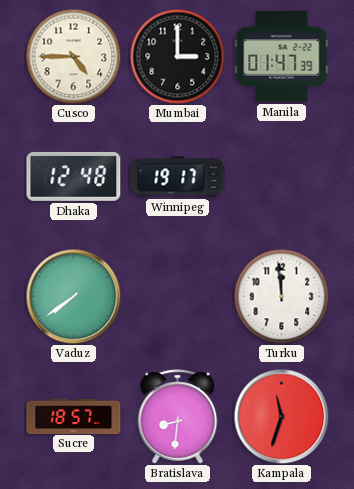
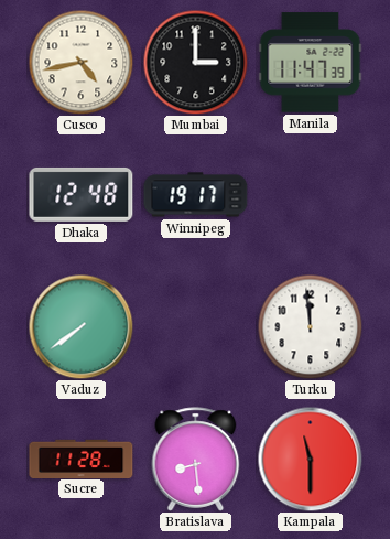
Cusco: 4:45 -> 4:43
Manila: 01:47 -> 11:47
Sucre: 18:57 -> 11:28
Bratislava: 8:31 -> 8:29
Kampala: 11:33 -> 11:30
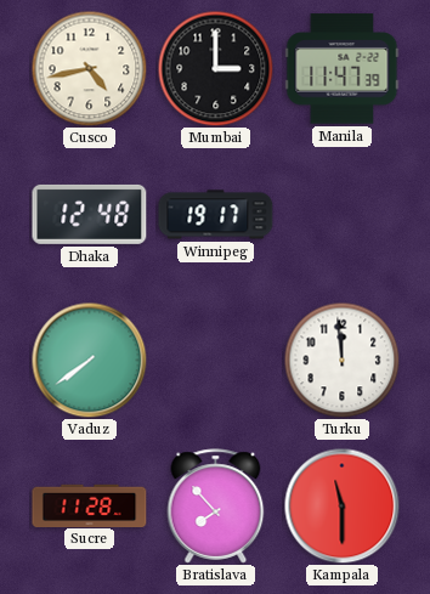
Bratislava: 8:29 -> 7:53
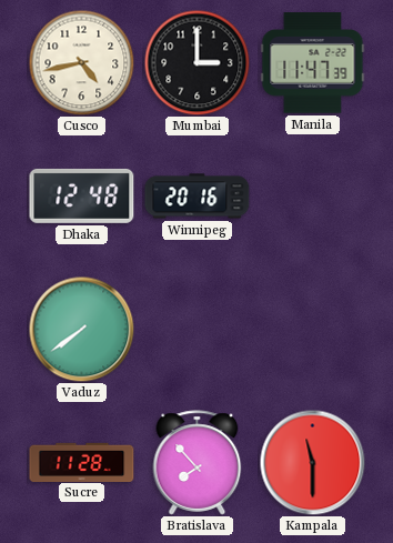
Winnipeg: 19:17 -> 20:16
Turku: 11:59 -> none
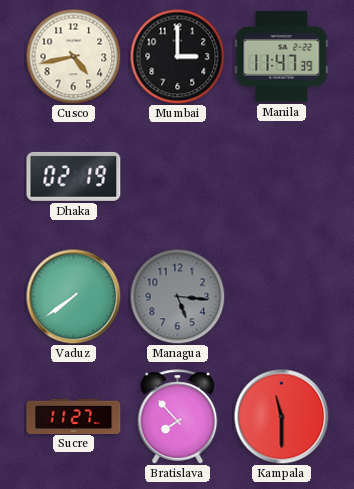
Dhaka: 12:48 -> 02:19
Winnipeg: 20:16 -> none
Managua: none -> 5:16
Sucre: 11:28 -> 11:27
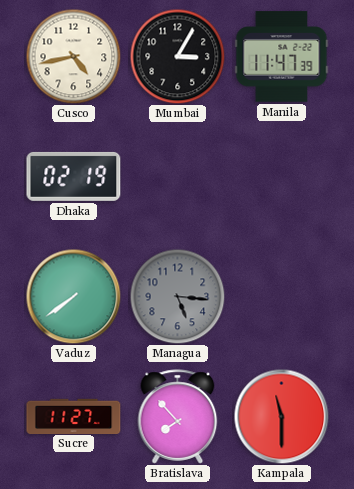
Mumbai: 3:00 -> 3:05
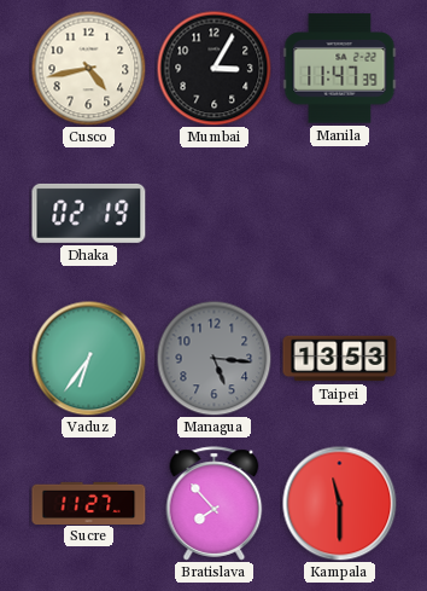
Vaduz: 7:39 -> 6:36
Taipei: none -> 13:53
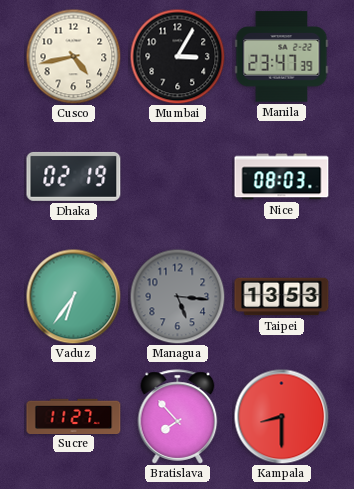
Manila: 11:47 -> 23:47
Nice: none -> 08:03
Kampala: 11:30 -> 8:30
